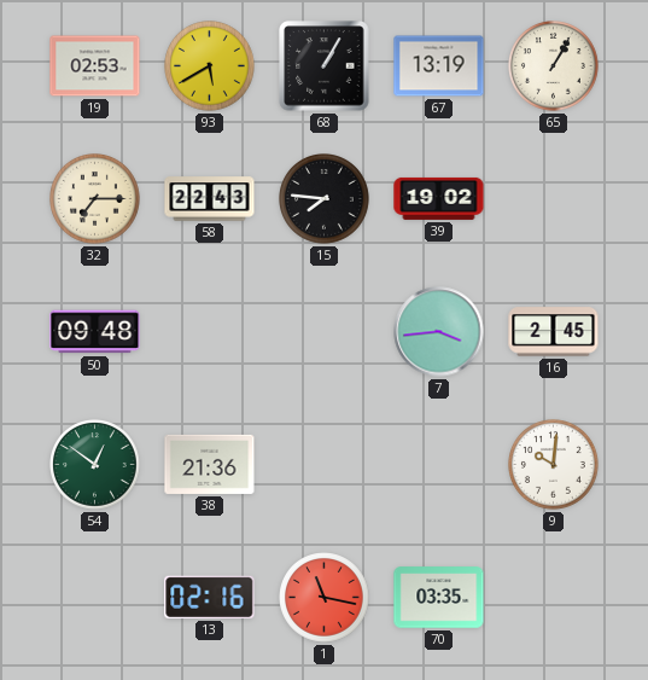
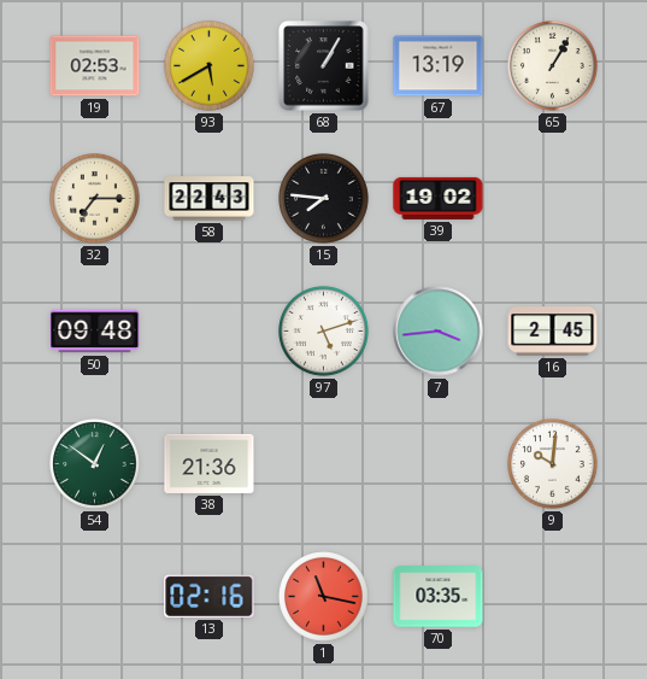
97: none -> 5:12
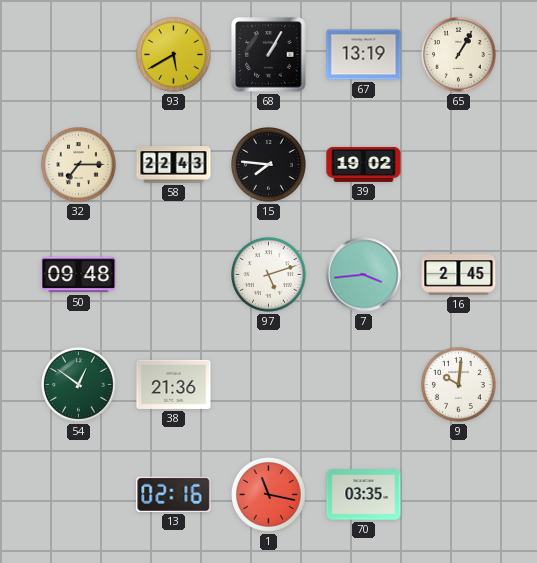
19: 02:53 -> none
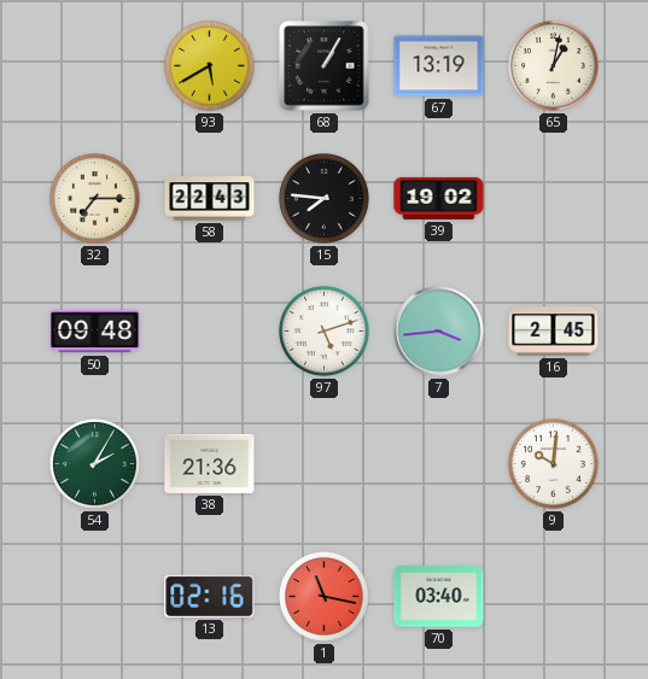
65: 1:05 -> 1:02
54: 12:51 -> 2:05
70: 03:35 -> 03:40
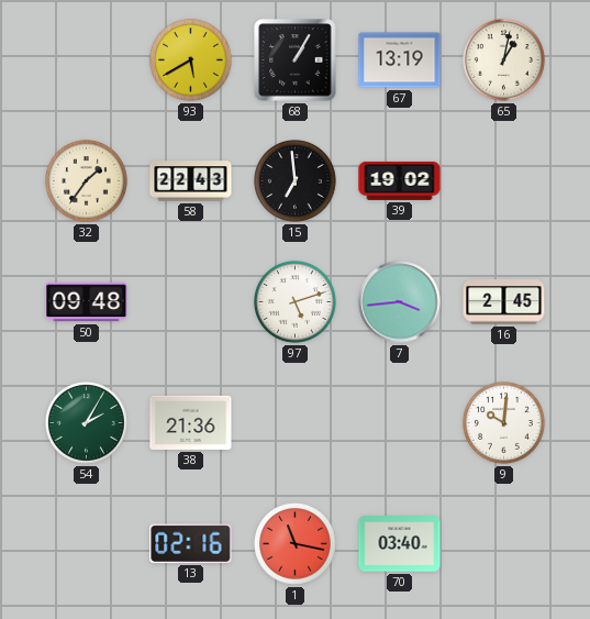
32: 7:15 -> 1:36
15: 7:46 -> 6:59
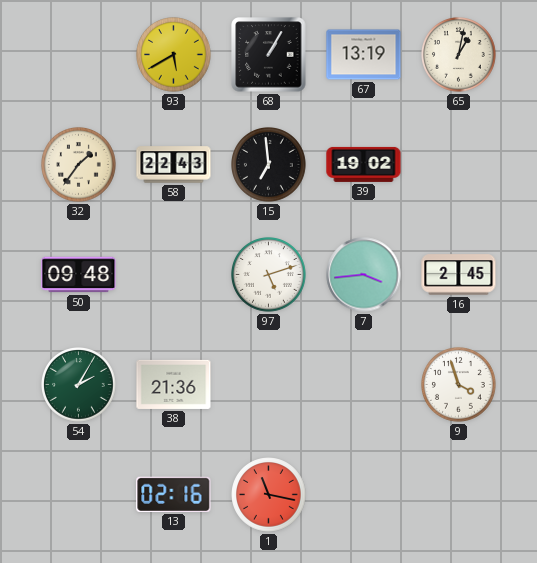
9: 10:01 -> 3:57
70: 03:40 -> none
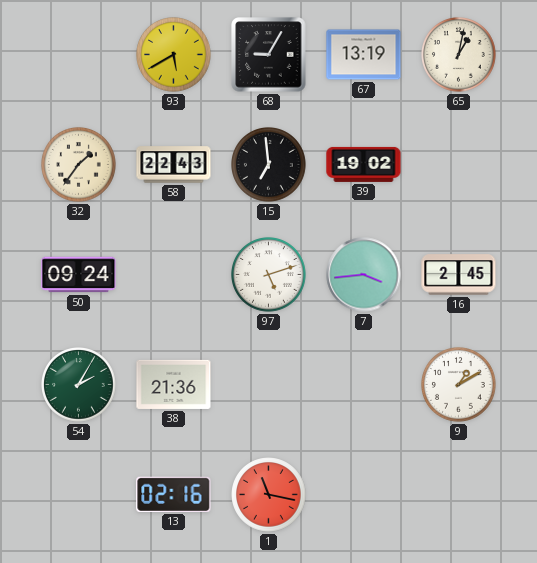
68: 1:05 -> 9:05
50: 09:48 -> 09:24
9: 3:57 -> 1:10
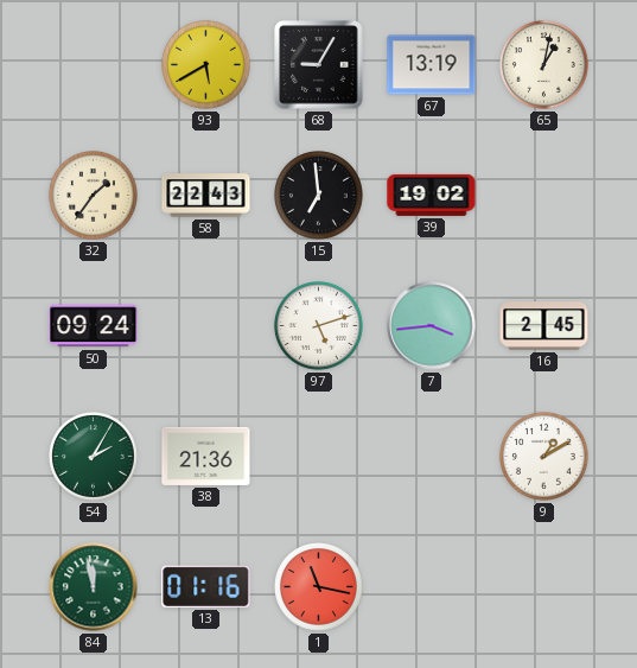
84: none -> 11:58
13: 02:16 -> 01:16
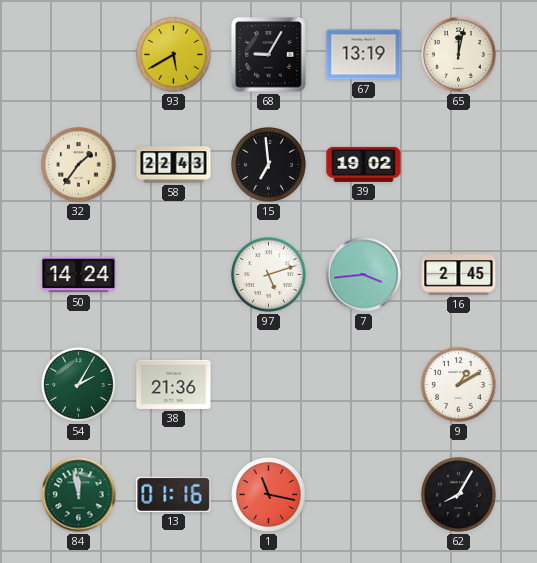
65: 1:02 -> 12:02
50: 09:24 -> 14:24
62: none -> 8:05
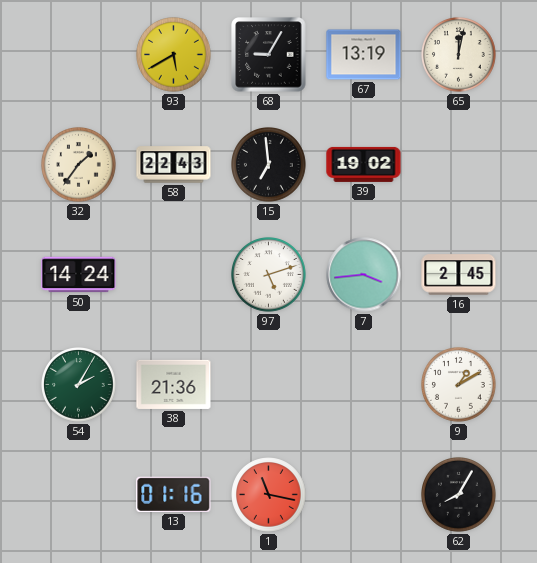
84: 11:58 -> none
